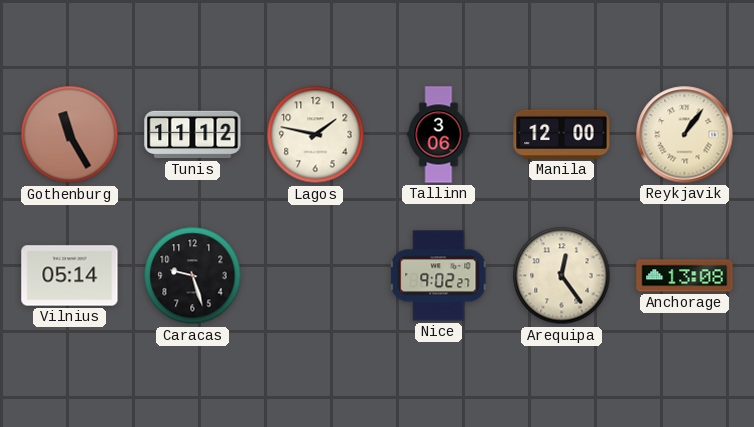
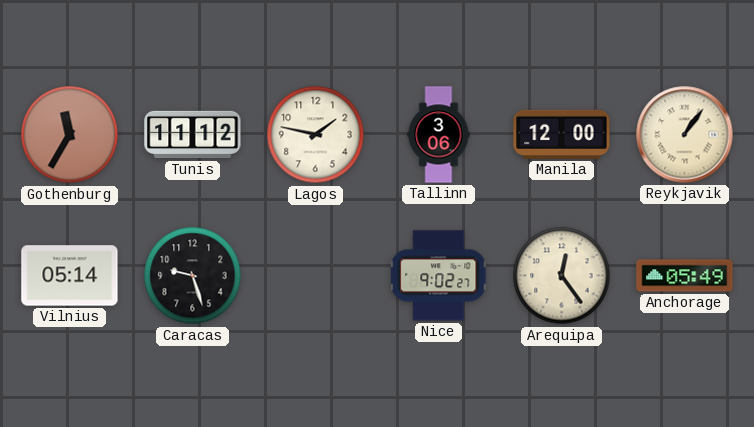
Gothenburg: 11:25 -> 11:35
Anchorage: 13:08 -> 05:49
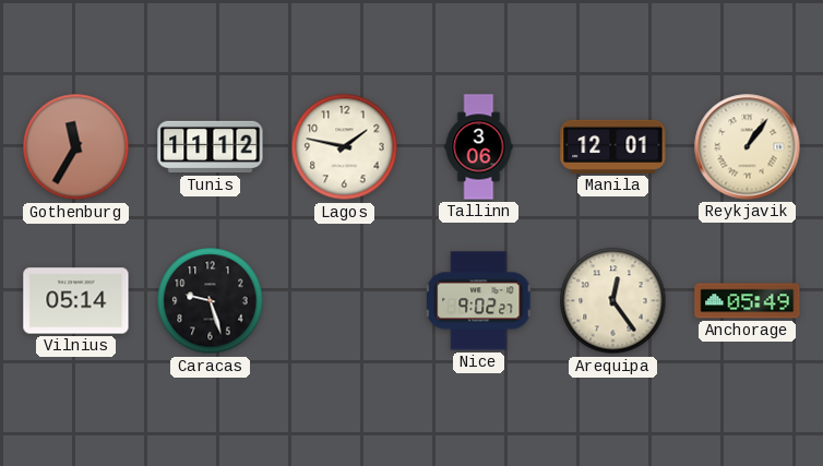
Manila: 12:00 -> 12:01
